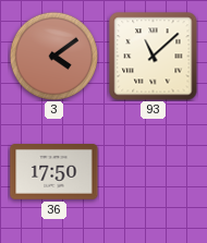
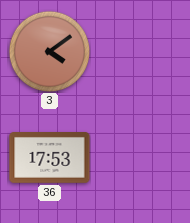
93: 11:08 -> none
36: 17:50 -> 17:53
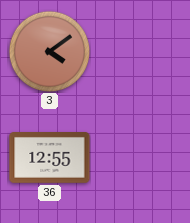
36: 17:53 -> 12:55
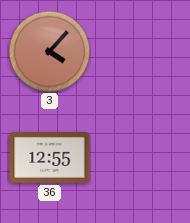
3: 4:09 -> 4:07
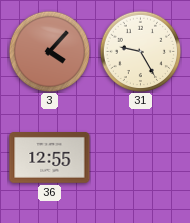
31: none -> 9:25
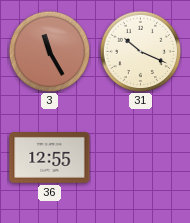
3: 4:07 -> 11:25
31: 9:25 -> 10:19
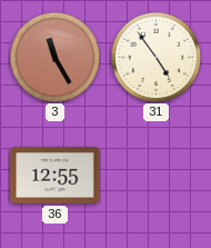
31: 10:19 -> 4:54
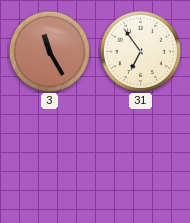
31: 4:54 -> 6:54
36: 12:55 -> none
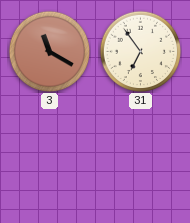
3: 11:25 -> 11:20
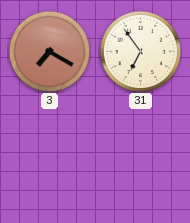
3: 11:20 -> 7:20
